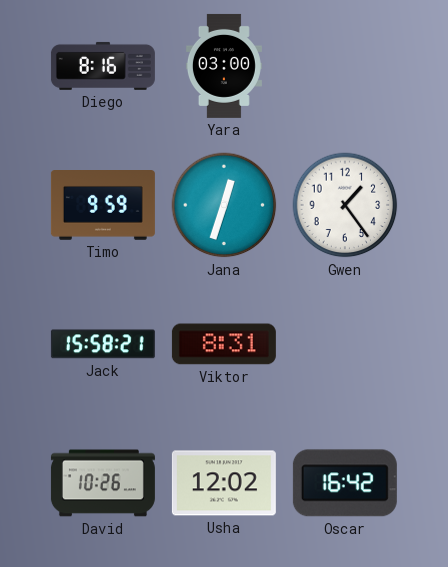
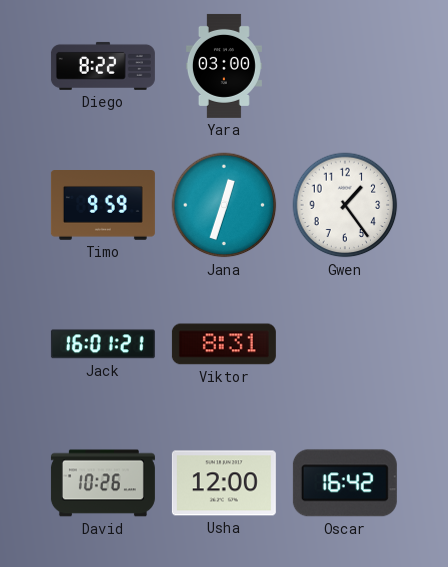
Diego: 8:16 -> 8:22
Jack: 15:58 -> 16:01
Usha: 12:02 -> 12:00
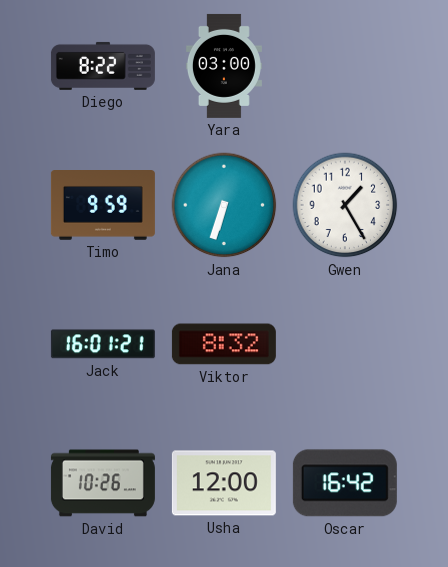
Jana: 12:33 -> 6:33
Gwen: 1:24 -> 1:25
Viktor: 8:31 -> 8:32
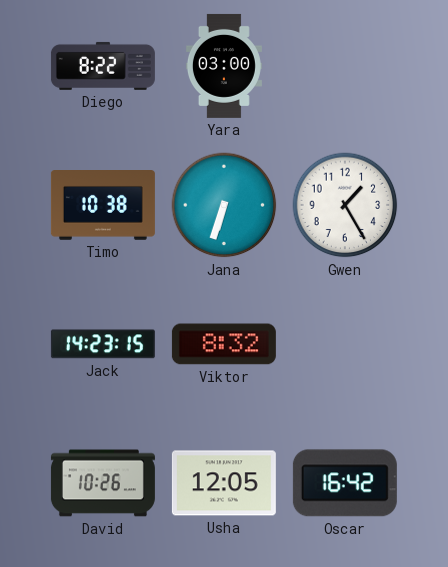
Timo: 9:59 -> 10:38
Jack: 16:01 -> 14:23
Usha: 12:00 -> 12:05
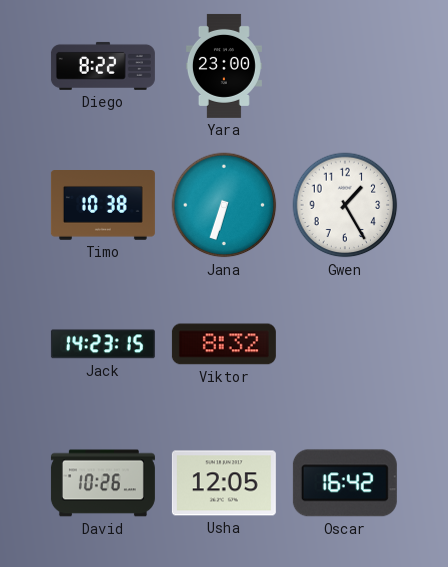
Yara: 03:00 -> 23:00
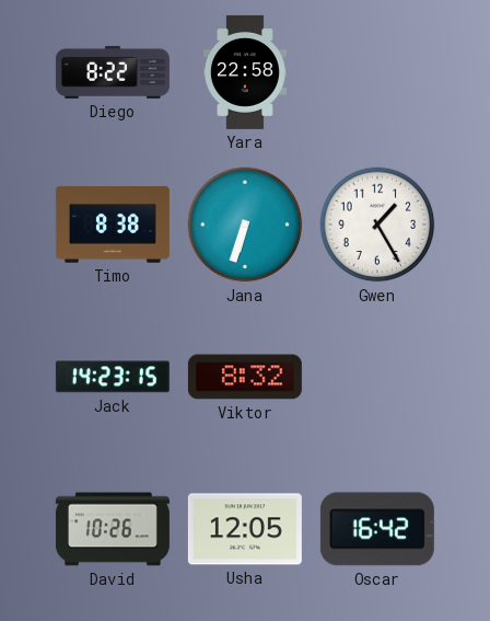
Yara: 23:00 -> 22:58
Timo: 10:38 -> 8:38
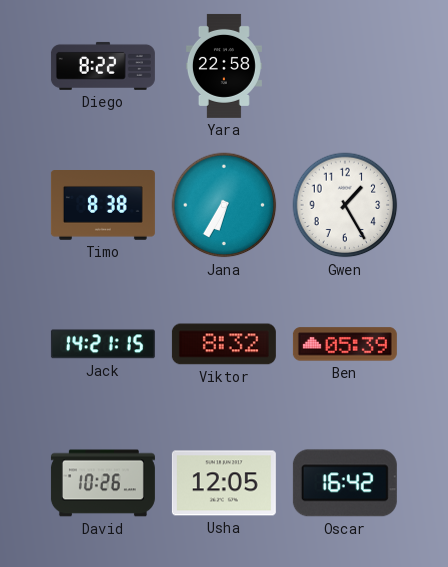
Jana: 6:33 -> 6:35
Jack: 14:23 -> 14:21
Ben: none -> 05:39
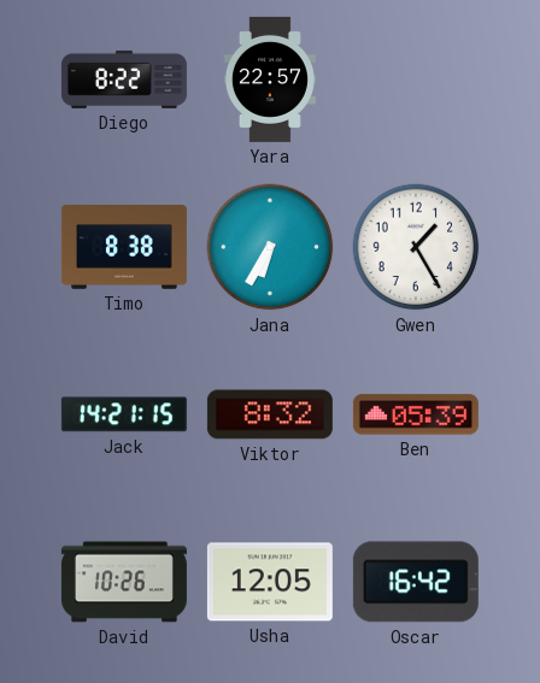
Yara: 22:58 -> 22:57
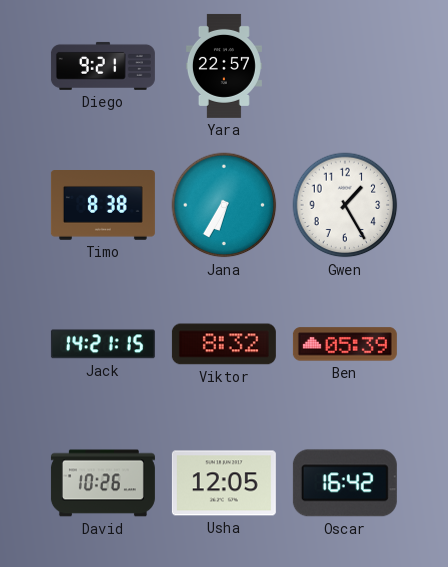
Diego: 8:22 -> 9:21
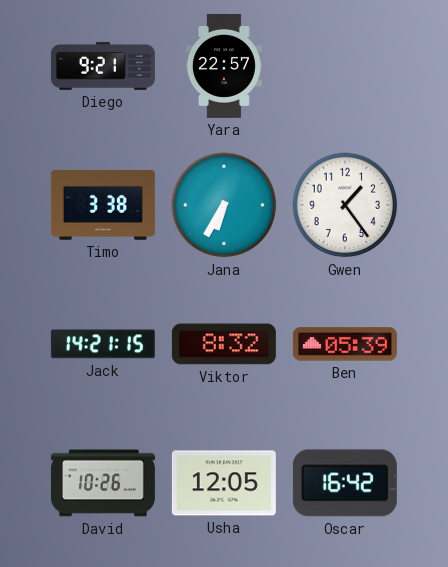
Timo: 8:38 -> 3:38
Gwen: 1:25 -> 1:24
